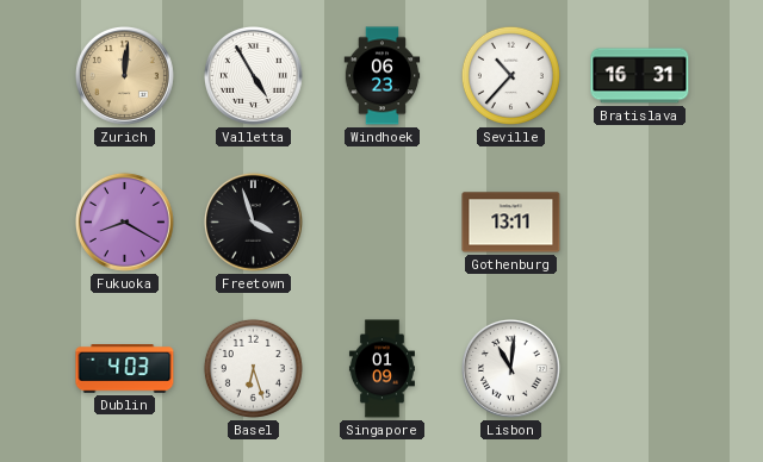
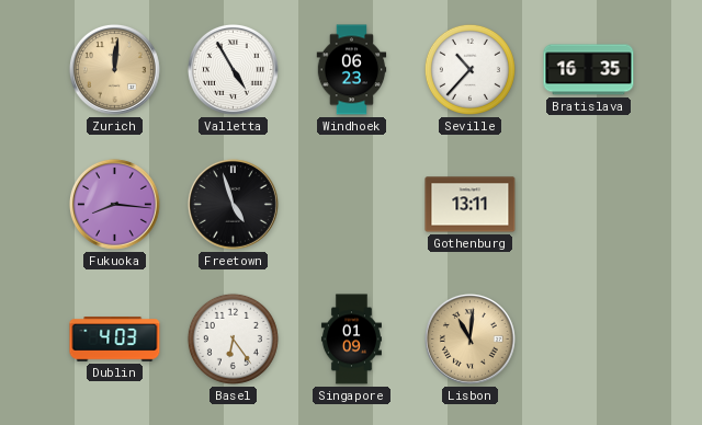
Bratislava: 16:31 -> 16:35
Fukuoka: 8:20 -> 8:16
Freetown: 3:57 -> 4:57
Basel: 6:27 -> 6:24
Lisbon dial: white -> champagne
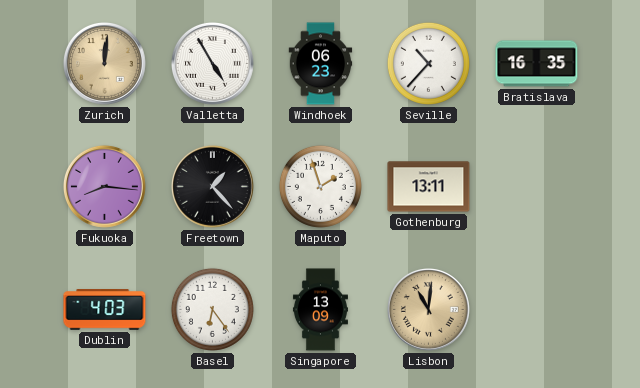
Freetown: 4:57 -> 1:23
Maputo: none -> 1:57
Singapore: 01:09 -> 13:09
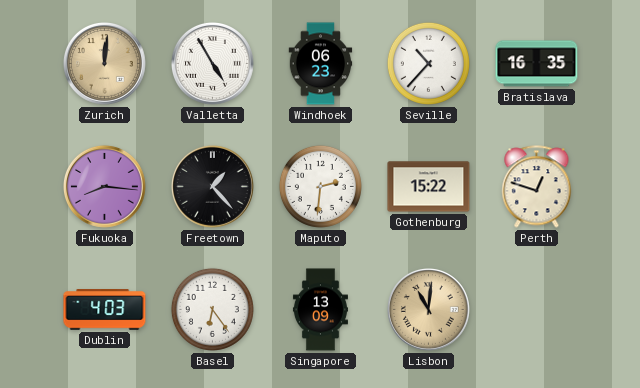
Maputo: 1:57 -> 2:31
Gothenburg: 13:11 -> 15:22
Perth: none -> 12:48
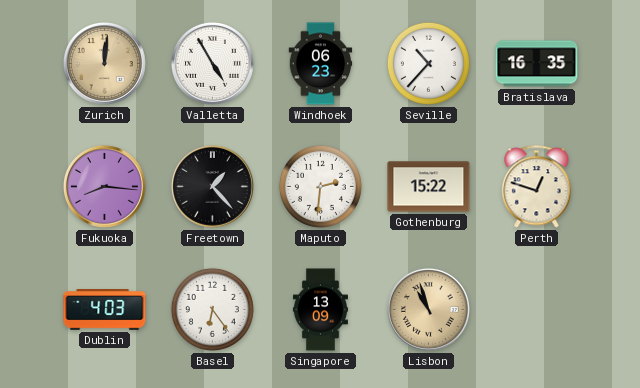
Lisbon: 11:01 -> 10:57
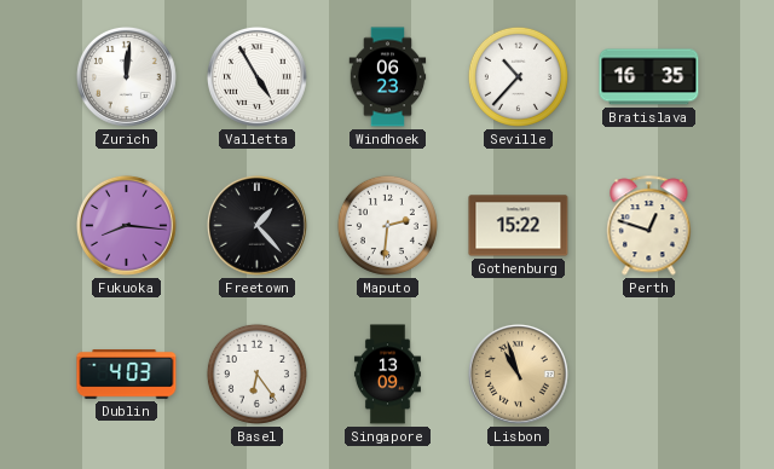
Zurich dial: champagne -> white
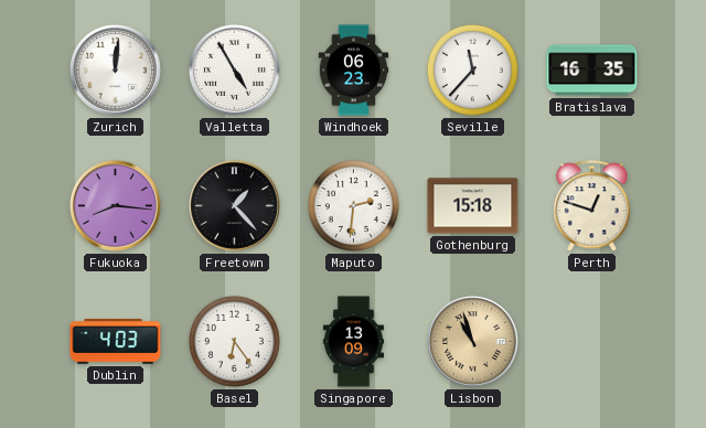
Seville: 10:37 -> 11:37
Gothenburg: 15:22 -> 15:18
